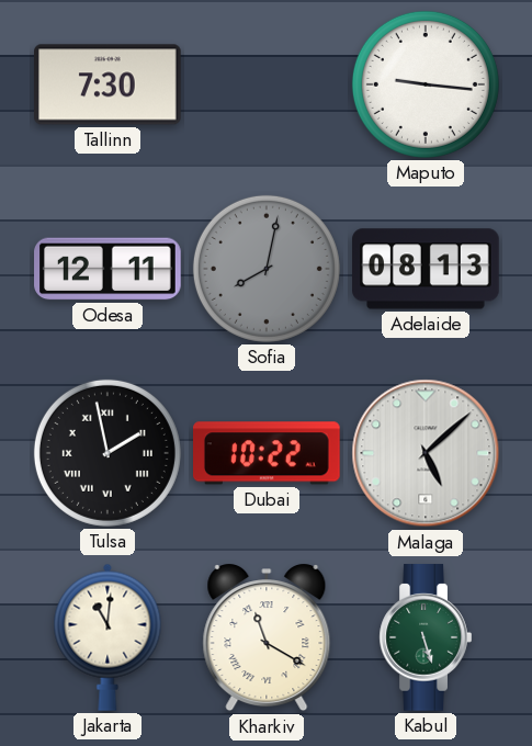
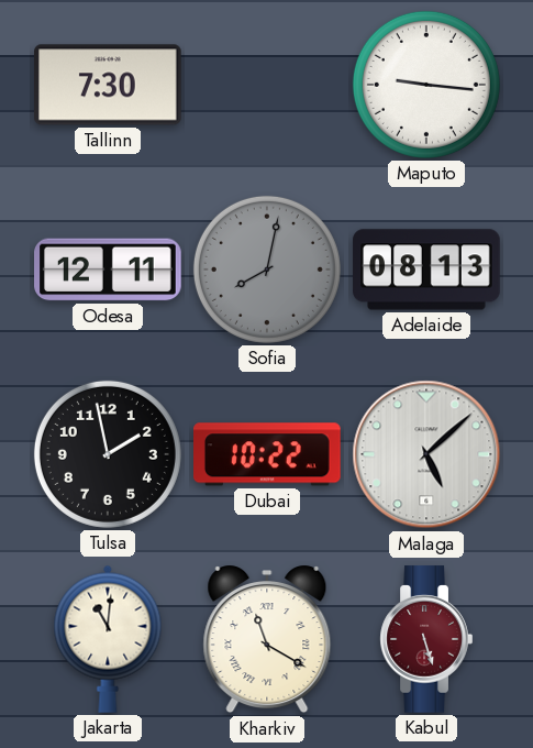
Tulsa numerals: Roman -> Arabic
Kabul dial: green -> burgundy
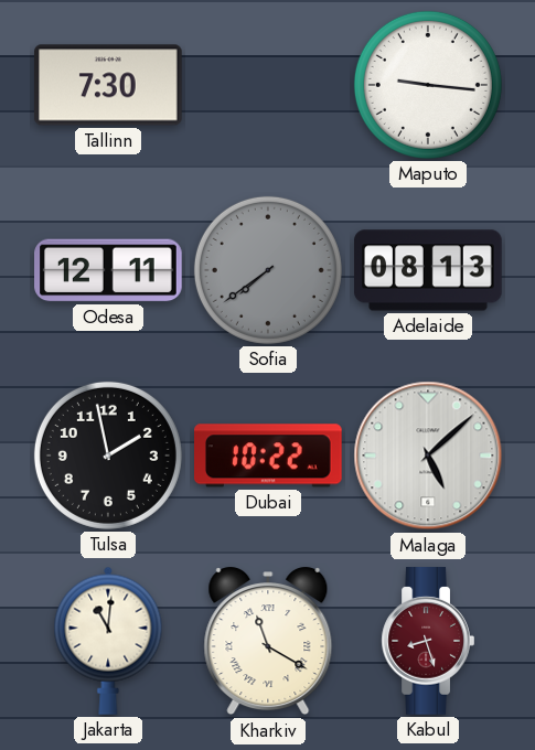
Sofia: 8:02 -> 7:39
Kabul: 5:27 -> 8:27
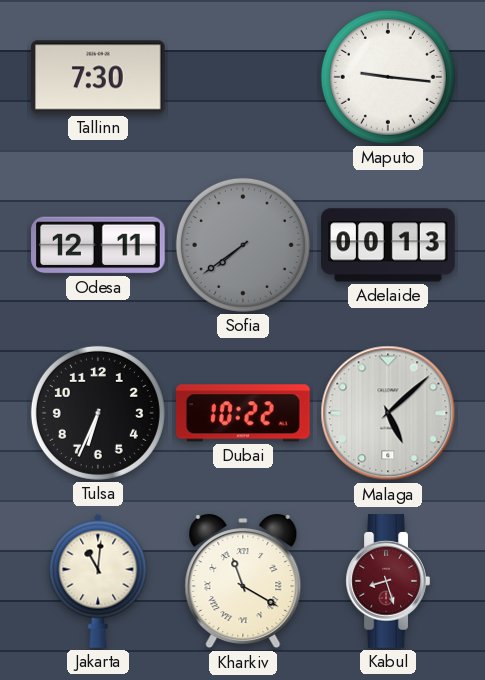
Adelaide: 08:13 -> 00:13
Tulsa: 1:58 -> 6:34
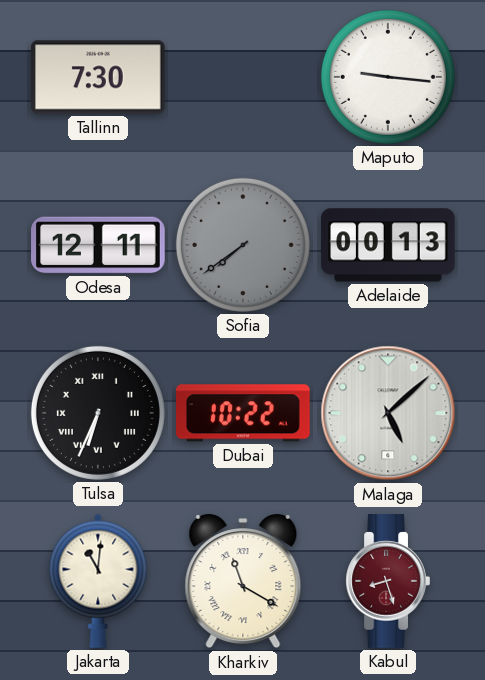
Tulsa numerals: Arabic -> Roman
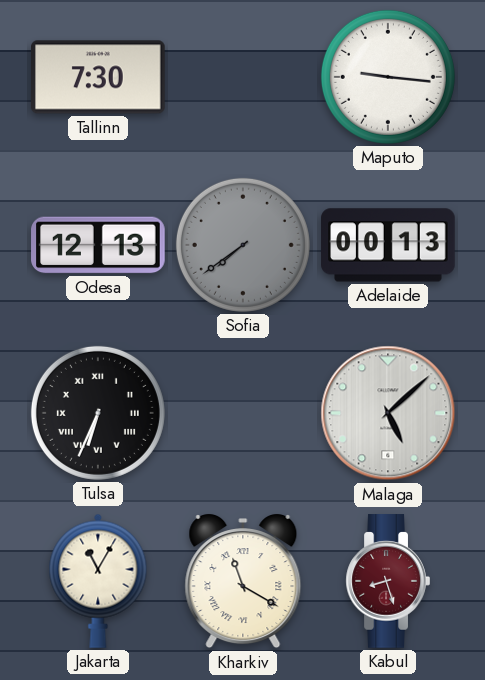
Odesa: 12:11 -> 12:13
Dubai: 10:22 -> none
Jakarta: 11:01 -> 11:05
